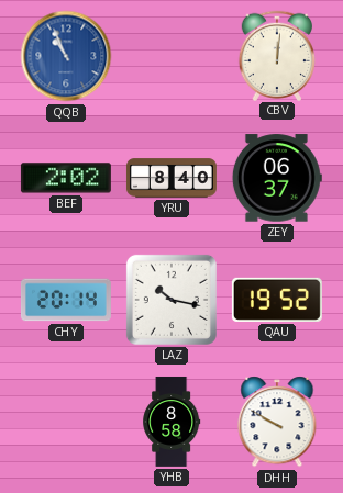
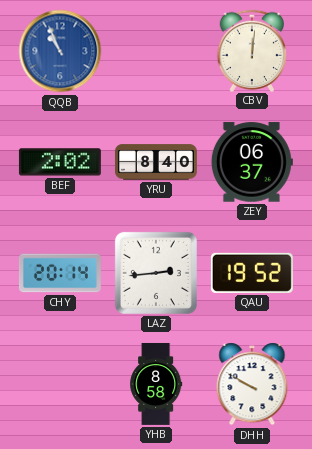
LAZ: 10:17 -> 2:44
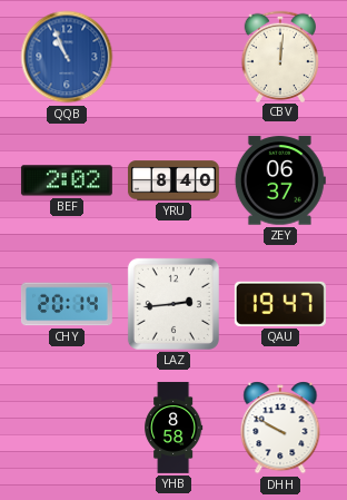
QAU: 19:52 -> 19:47
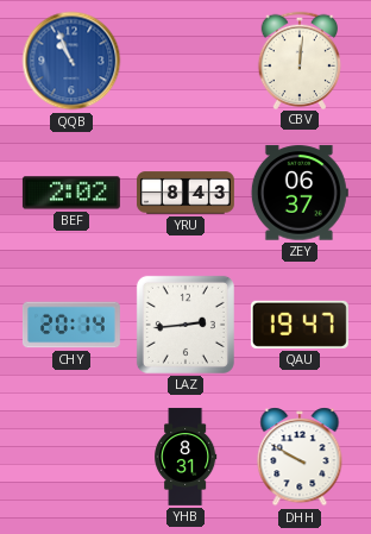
YRU: 8:40 -> 8:43
YHB: 8:58 -> 8:31
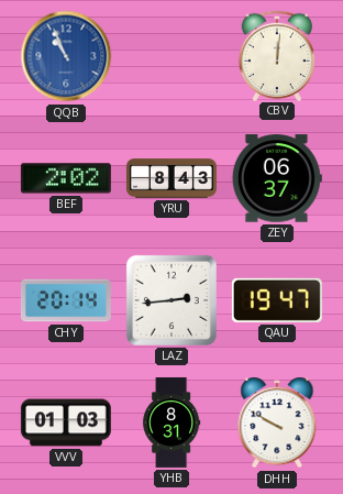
VVV: none -> 01:03
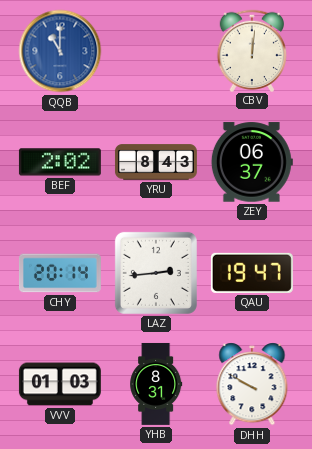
QQB: 10:56 -> 11:00
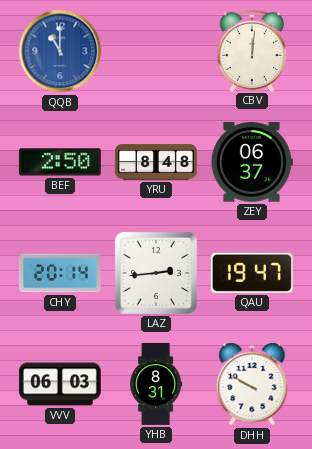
BEF: 2:02 -> 2:50
YRU: 8:43 -> 8:48
VVV: 01:03 -> 06:03
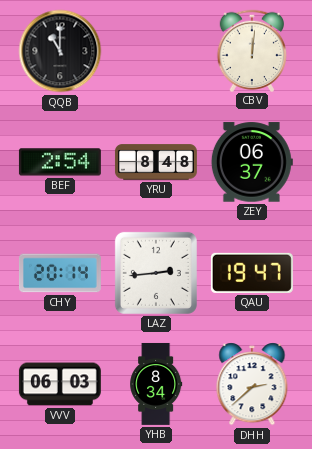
QQB dial: blue -> black
BEF: 2:50 -> 2:54
YHB: 8:31 -> 8:34
DHH: 9:50 -> 2:38
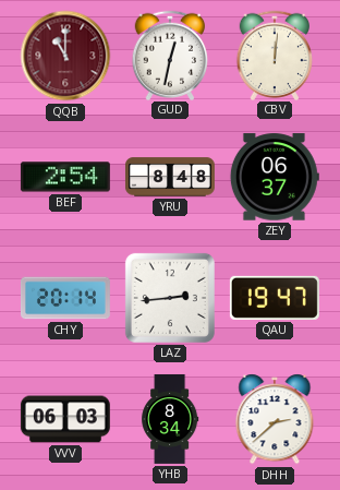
QQB dial: black -> burgundy
GUD: none -> 12:32
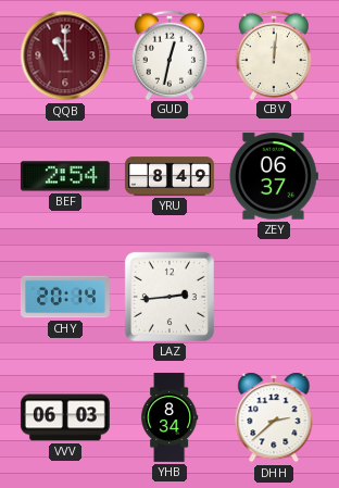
YRU: 8:48 -> 8:49
QAU: 19:47 -> none
